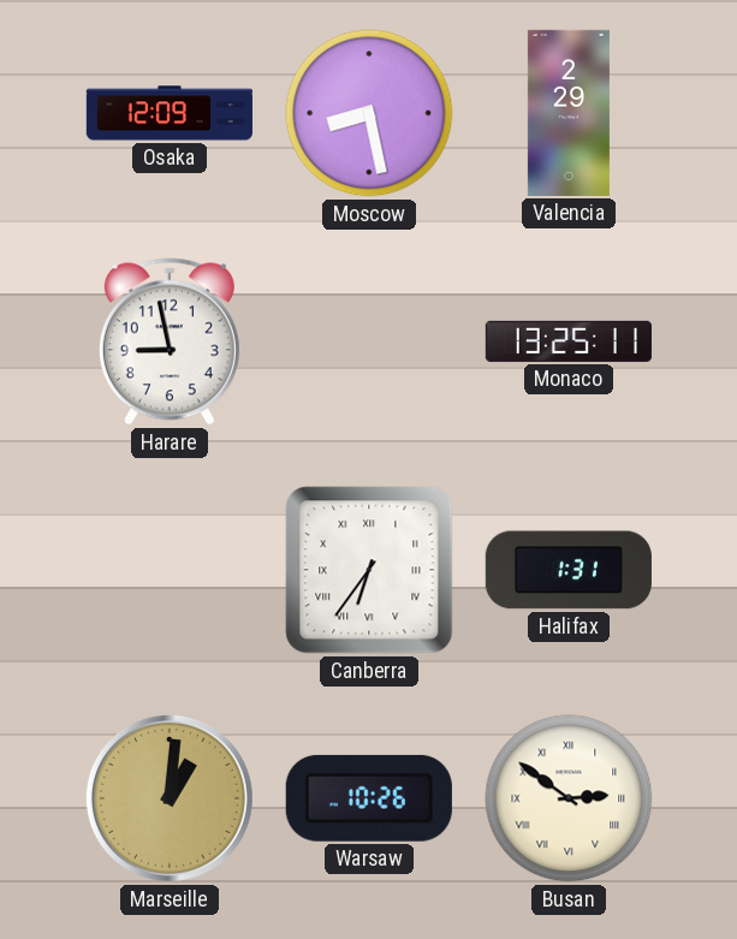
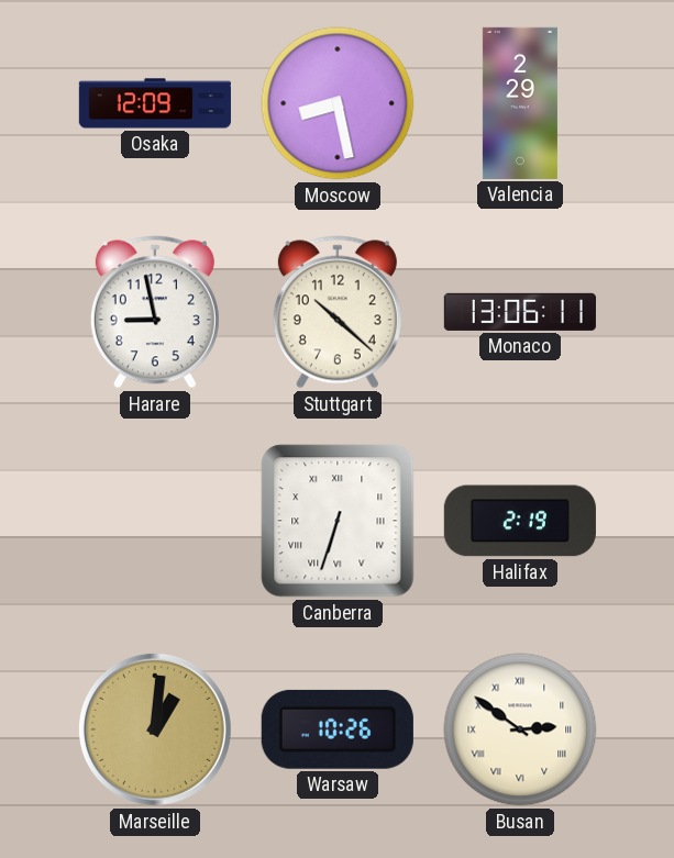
Stuttgart: none -> 10:22
Monaco: 13:25 -> 13:06
Canberra: 6:36 -> 6:33
Halifax: 1:31 -> 2:19
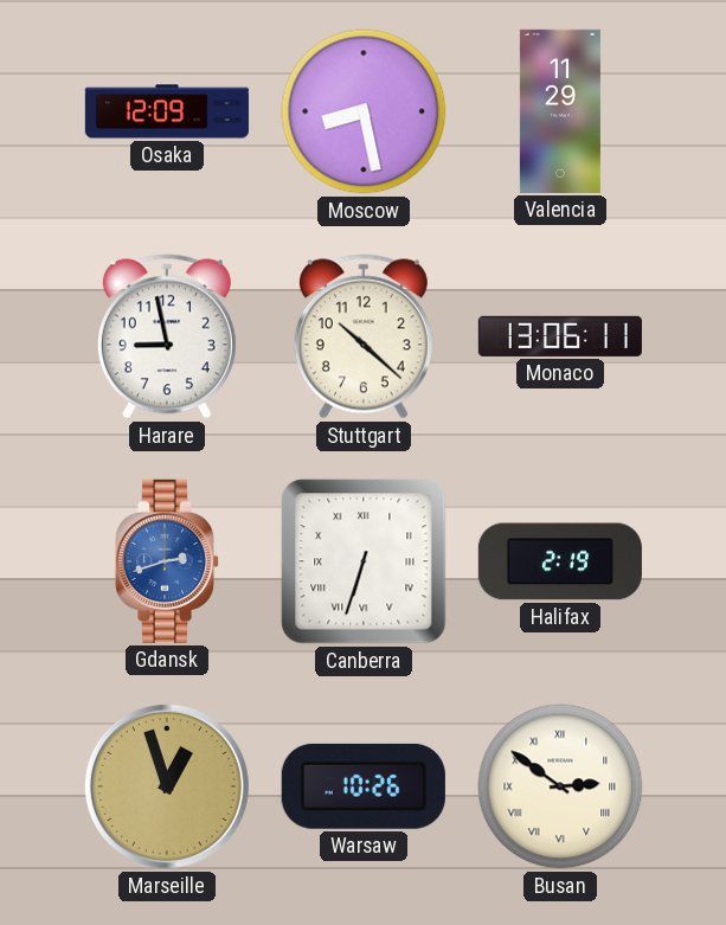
Valencia: 2:29 -> 11:29
Gdansk: none -> 2:42
Marseille: 1:01 -> 12:57
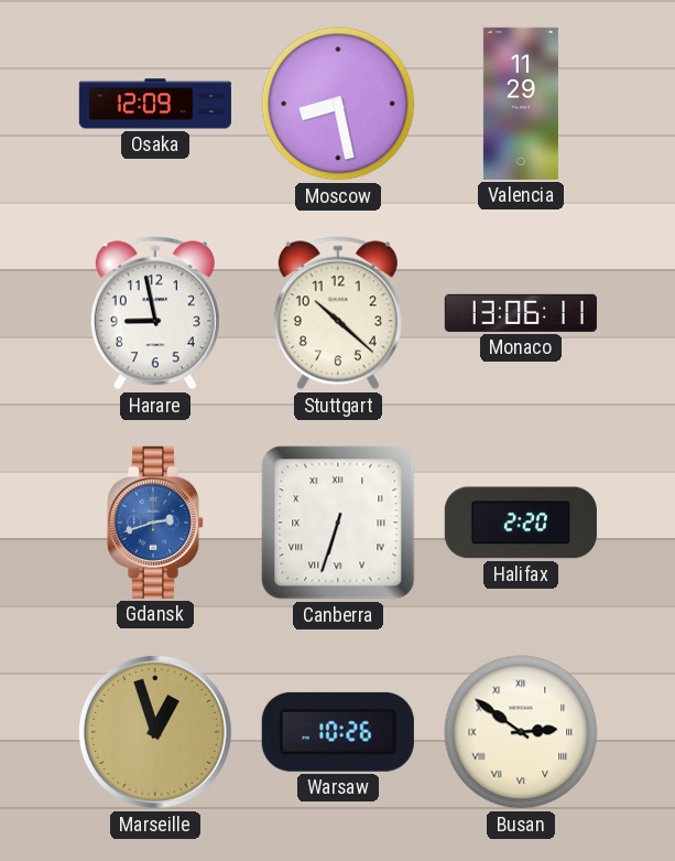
Halifax: 2:19 -> 2:20
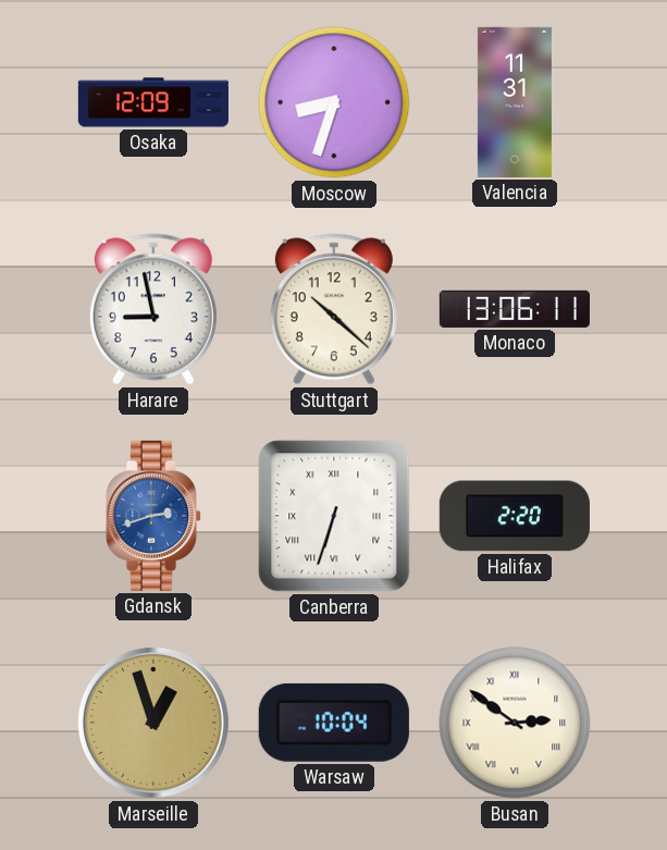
Moscow: 8:28 -> 8:33
Valencia: 11:29 -> 11:31
Warsaw: 10:26 -> 10:04
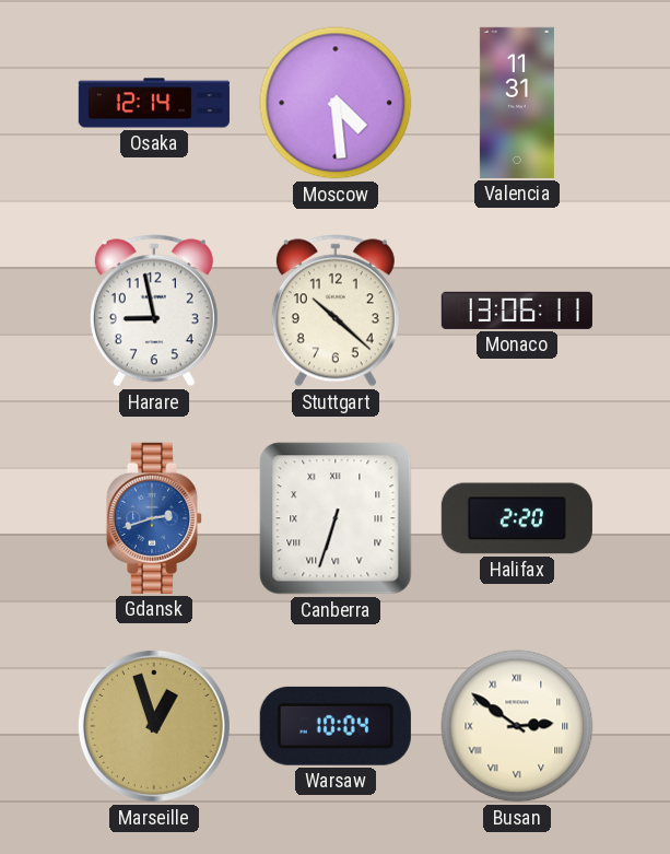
Osaka: 12:09 -> 12:14
Moscow: 8:33 -> 4:29
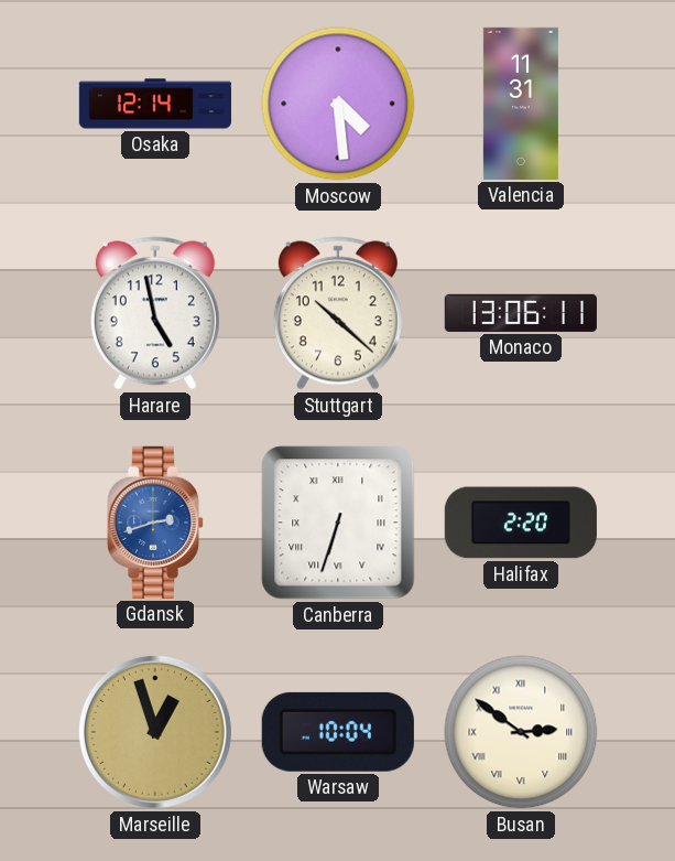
Harare: 8:58 -> 4:58
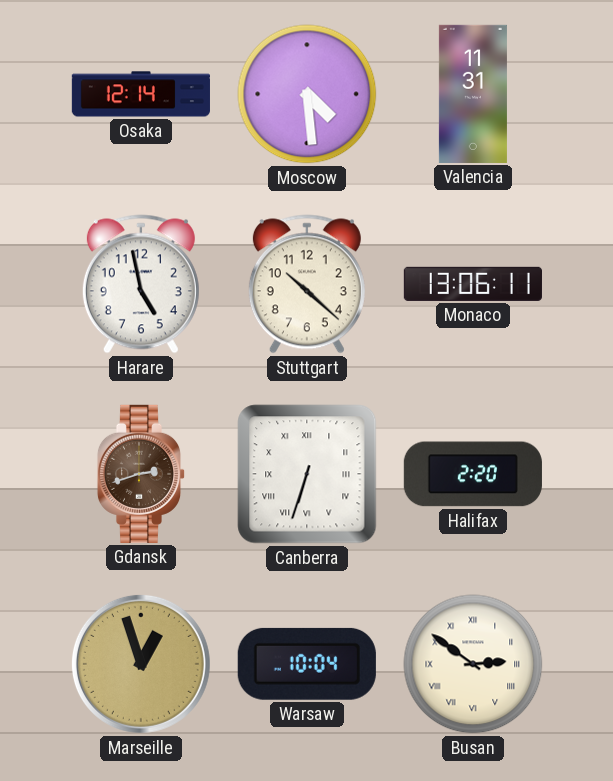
Gdansk dial: blue -> brown
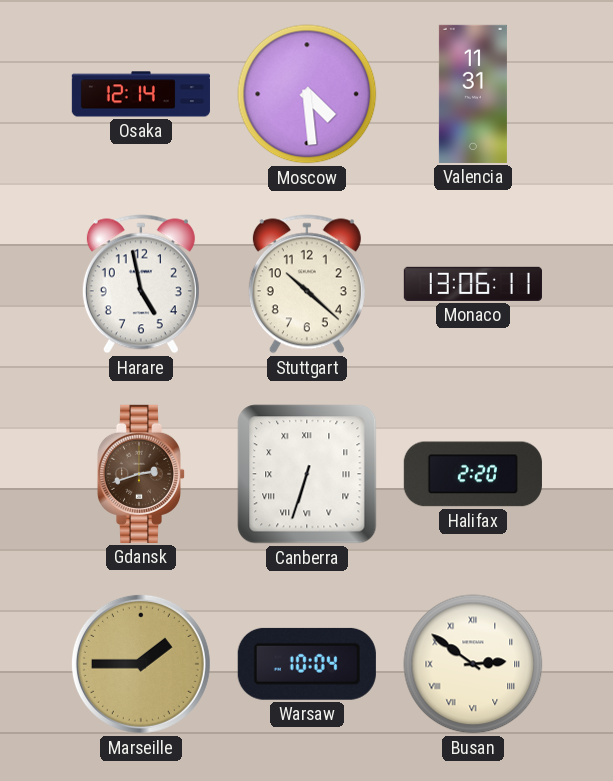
Marseille: 12:57 -> 1:45
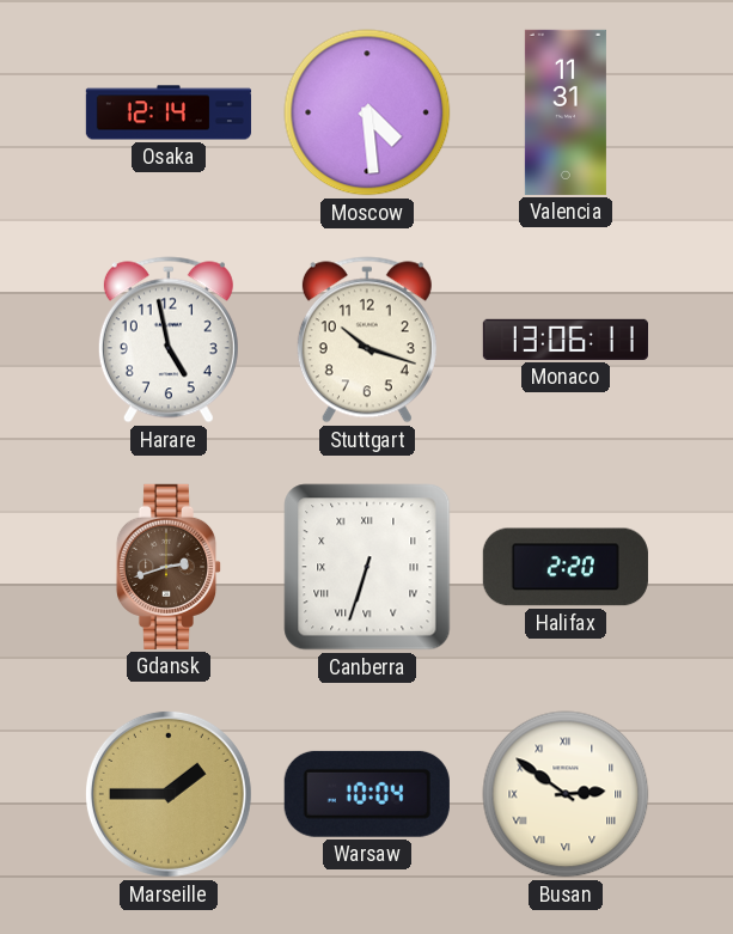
Stuttgart: 10:22 -> 10:18
